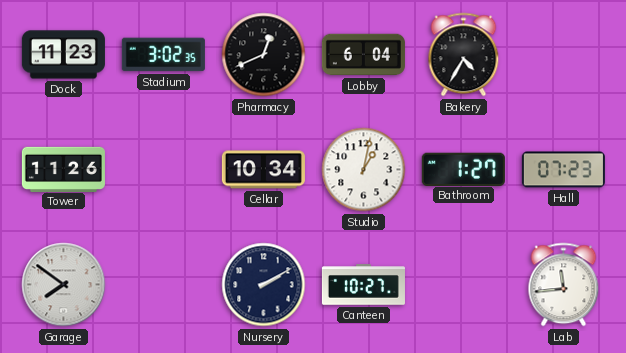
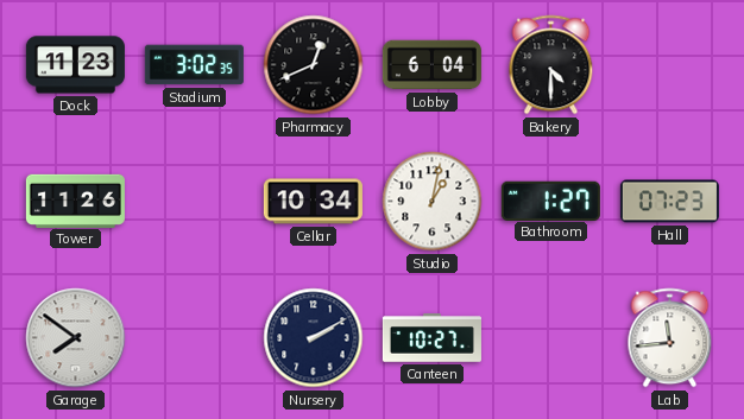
Bakery: 4:35 -> 4:30
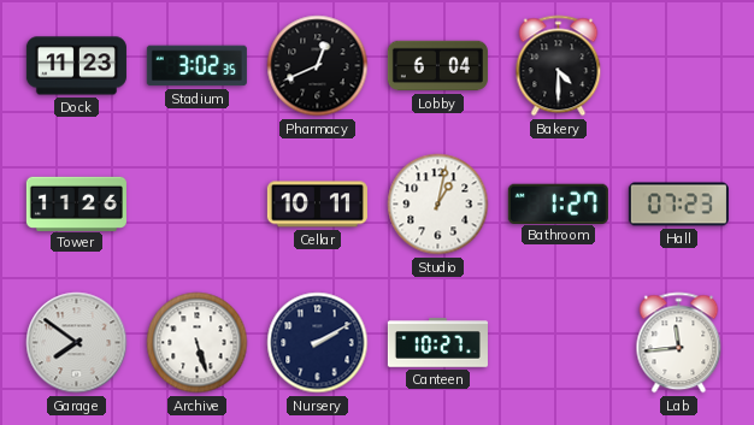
Cellar: 10:34 -> 10:11
Archive: none -> 5:27
